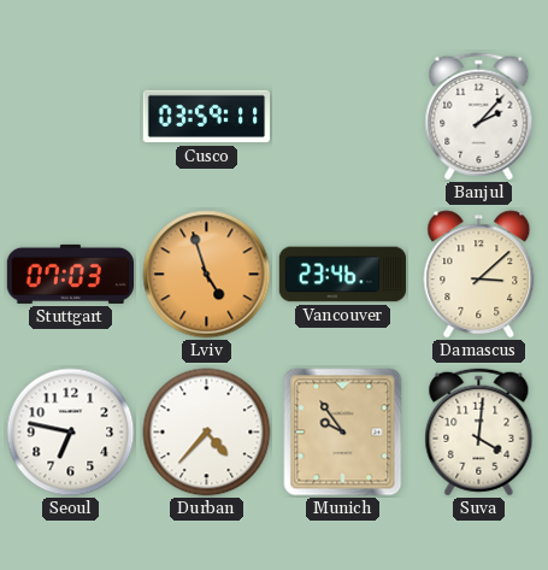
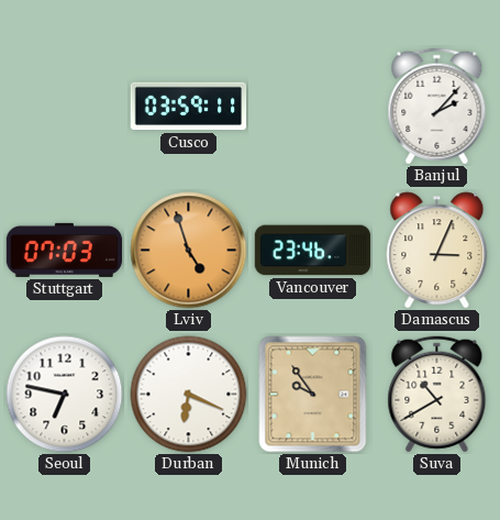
Damascus: 3:08 -> 3:04
Durban: 4:37 -> 6:19
Suva: 4:01 -> 10:40
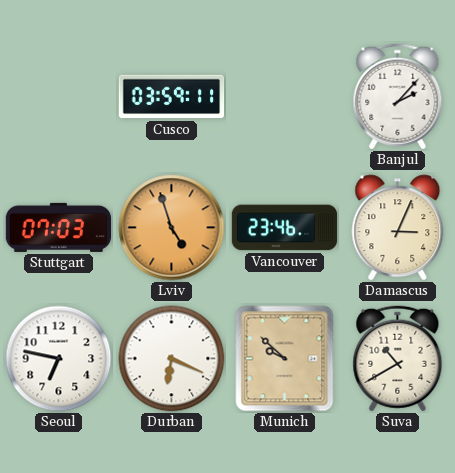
Munich: 9:54 -> 9:52
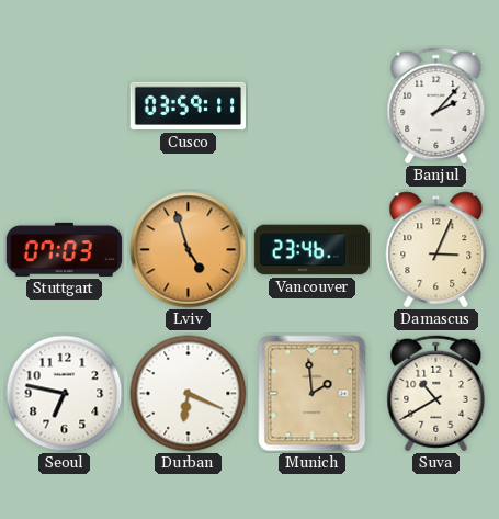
Munich: 9:52 -> 1:59
